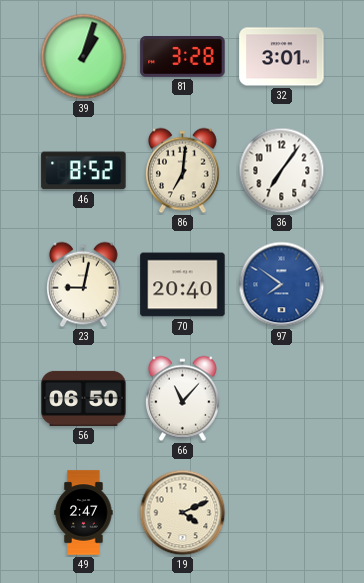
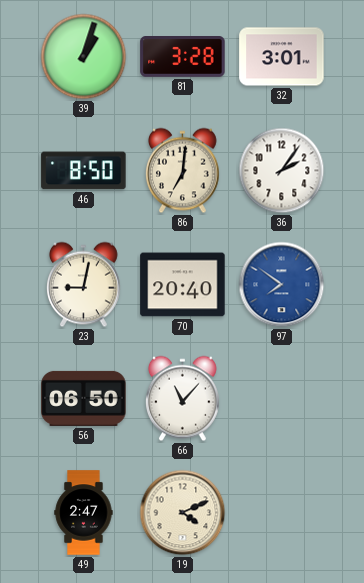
46: 8:52 -> 8:50
36: 7:06 -> 2:06
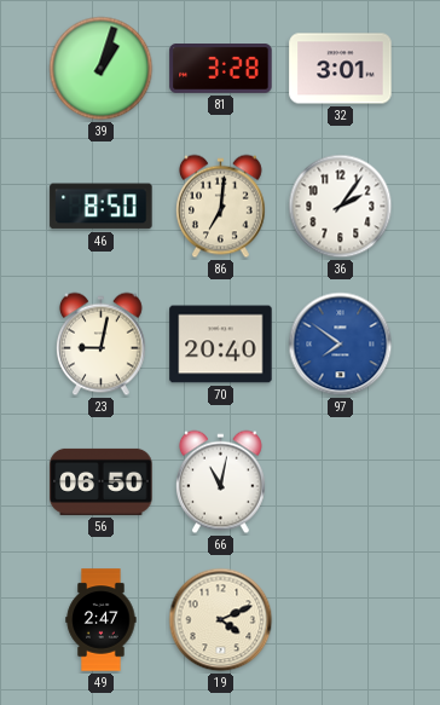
66: 11:07 -> 11:02
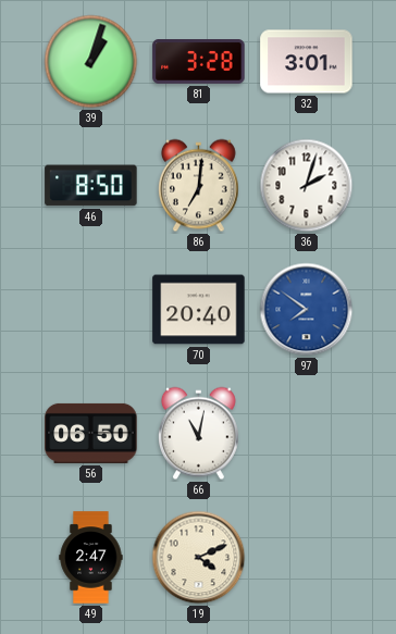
36: 2:06 -> 2:03
23: 9:02 -> none
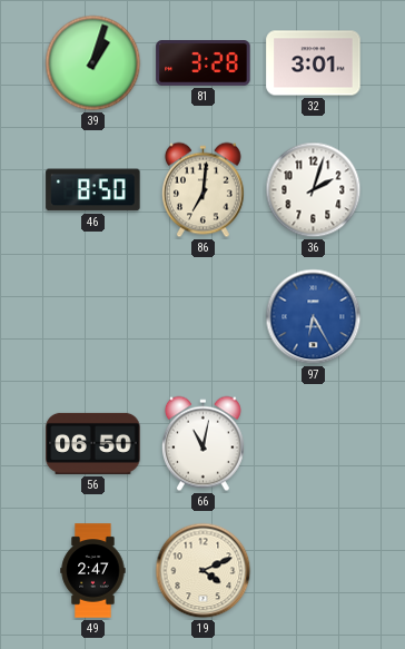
70: 20:40 -> none
97: 7:51 -> 6:25
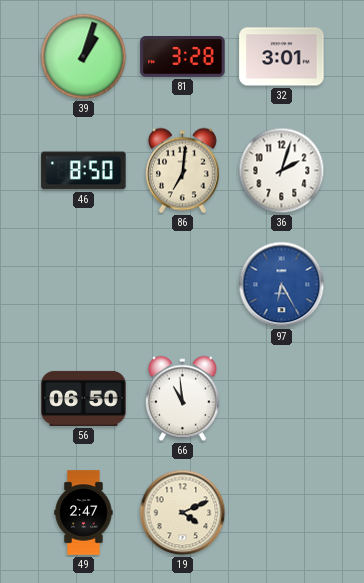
66: 11:02 -> 10:59
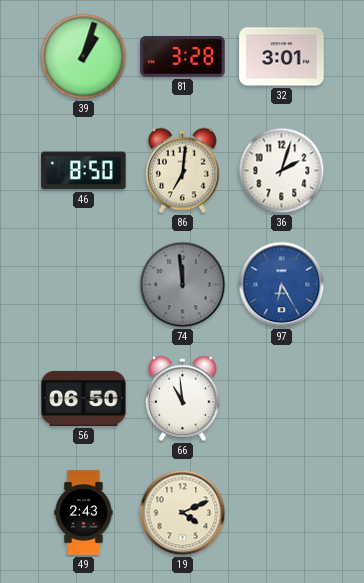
74: none -> 11:59
49: 2:47 -> 2:43
